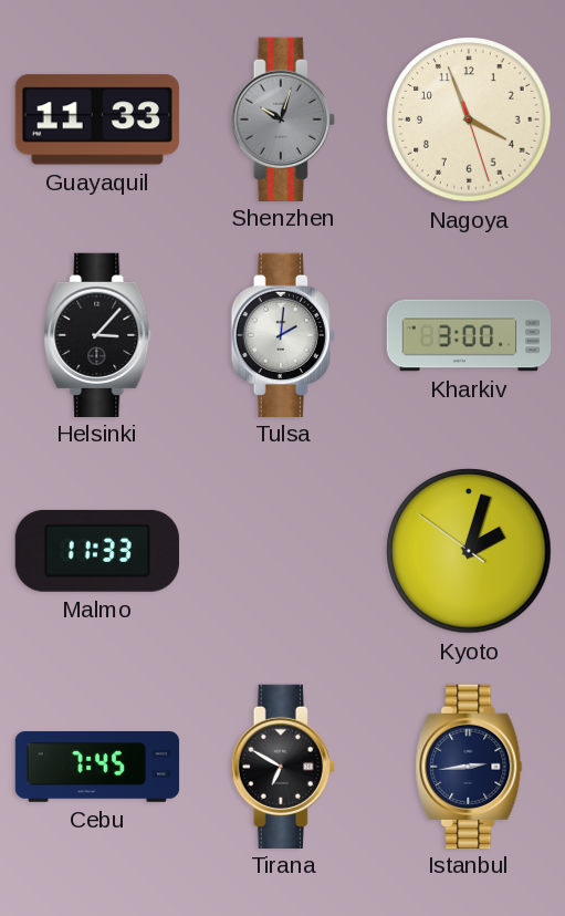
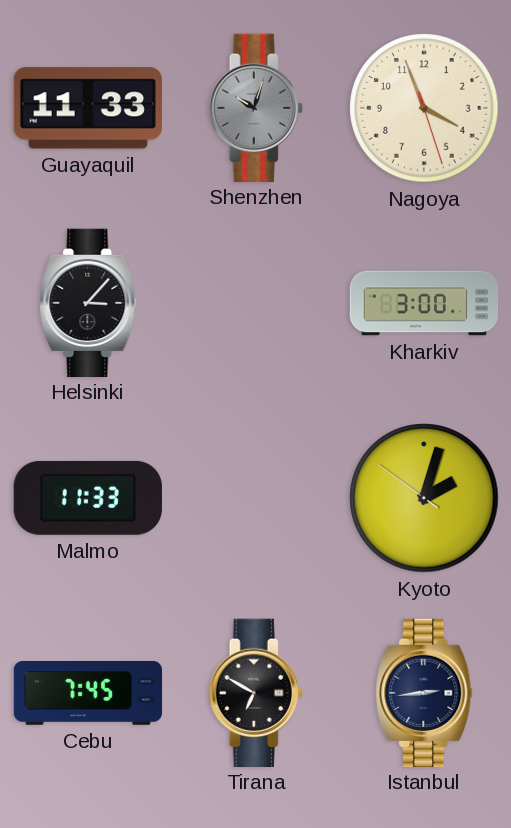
Tulsa: 2:01 -> none
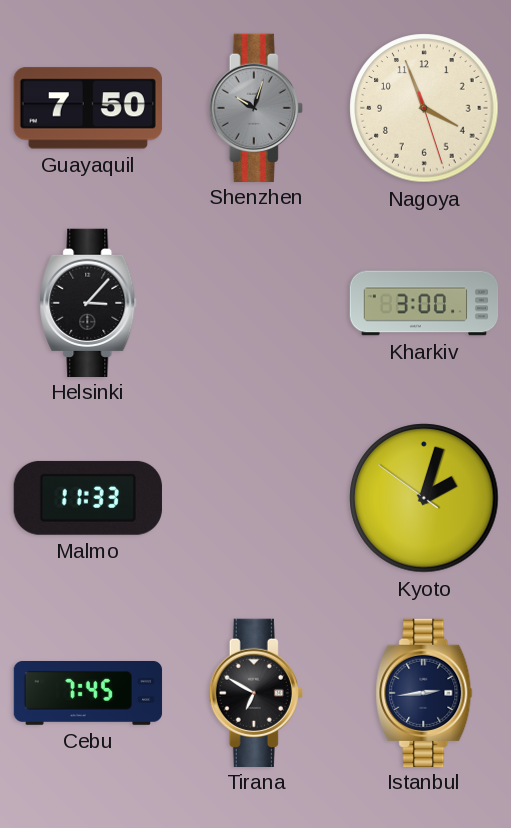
Guayaquil: 11:33 -> 7:50
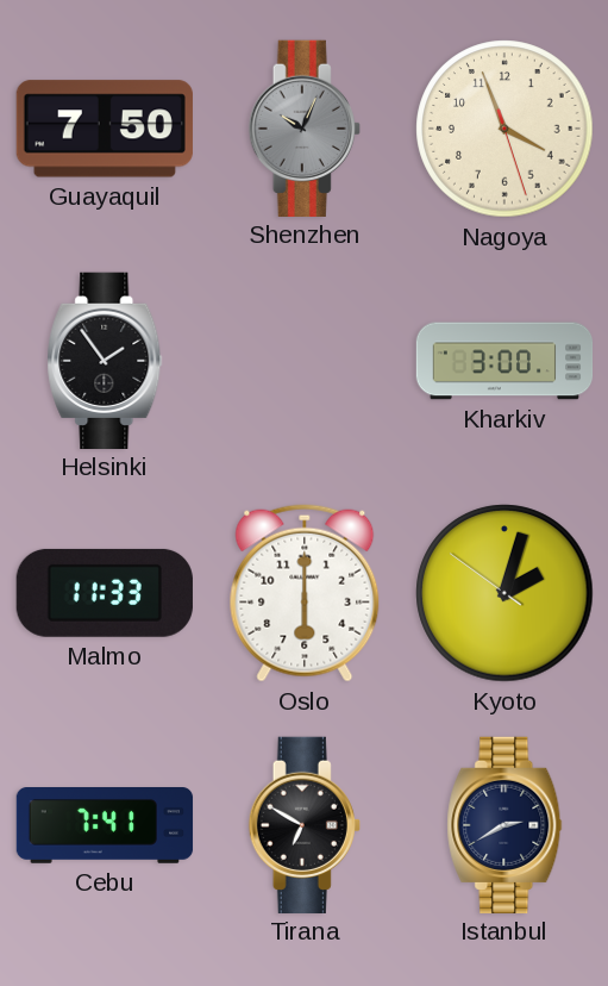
Shenzhen: 10:03 -> 10:04
Helsinki: 3:07 -> 1:54
Oslo: none -> 6:00
Cebu: 7:45 -> 7:41
Istanbul: 2:44 -> 2:40
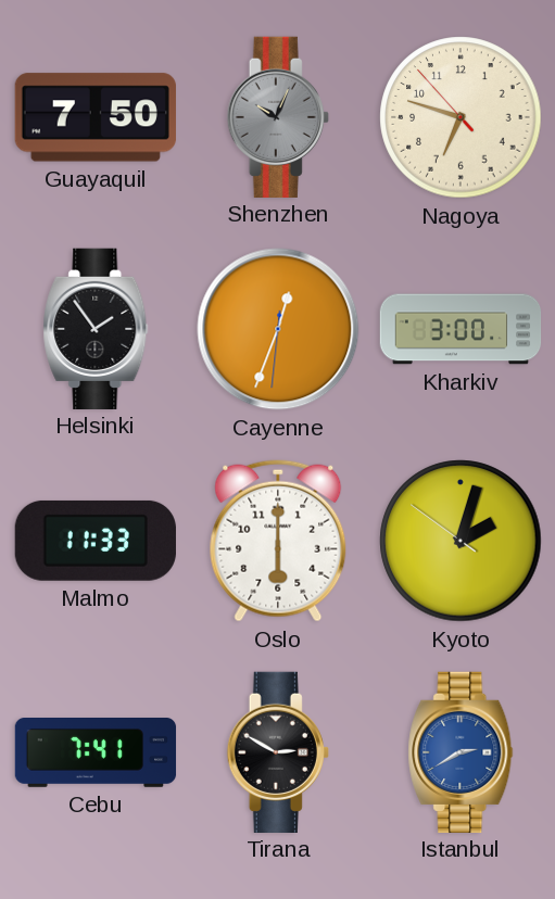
Nagoya: 3:56 -> 6:47
Cayenne: none -> 12:33
Tirana: 6:50 -> 2:50
Istanbul dial: navy -> blue
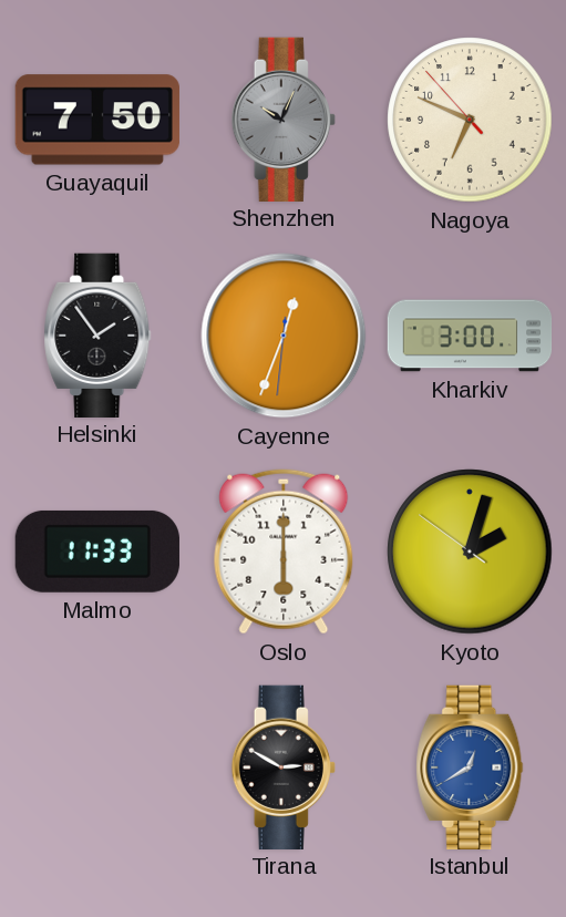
Nagoya: 6:47 -> 6:48
Cebu: 7:41 -> none
Istanbul: 2:40 -> 12:40
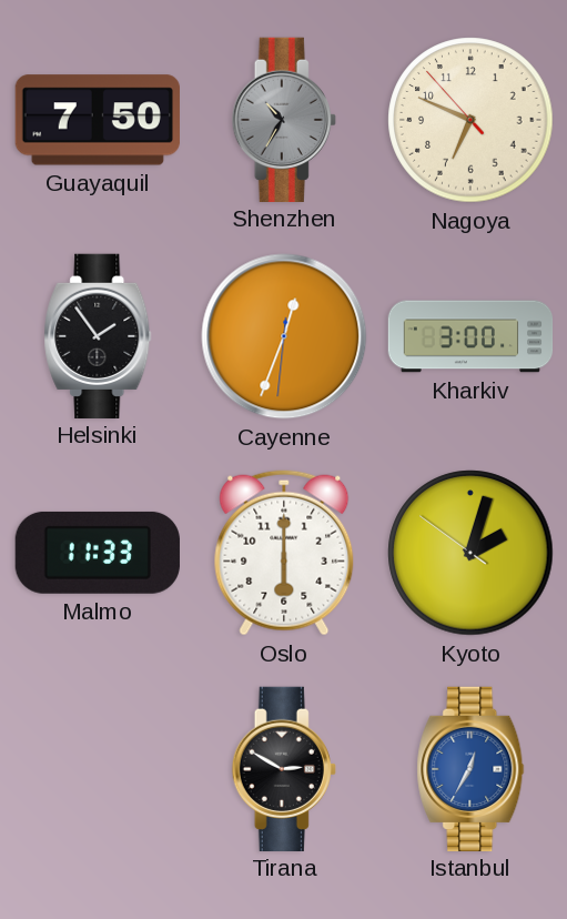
Shenzhen: 10:04 -> 10:35
Istanbul: 12:40 -> 12:35
